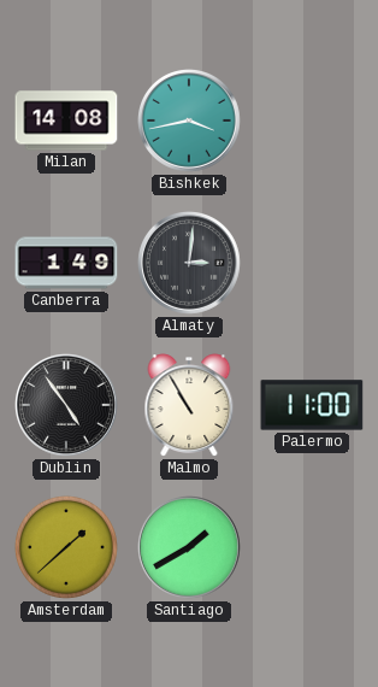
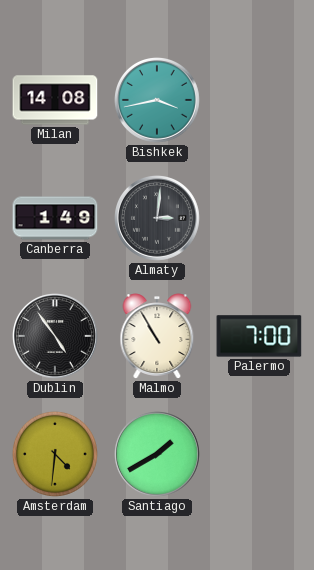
Palermo: 11:00 -> 7:00
Amsterdam: 1:38 -> 4:31
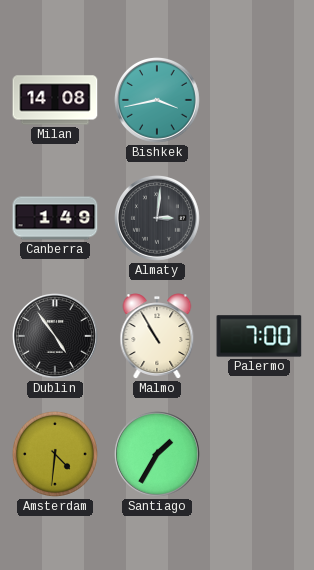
Santiago: 1:40 -> 1:35
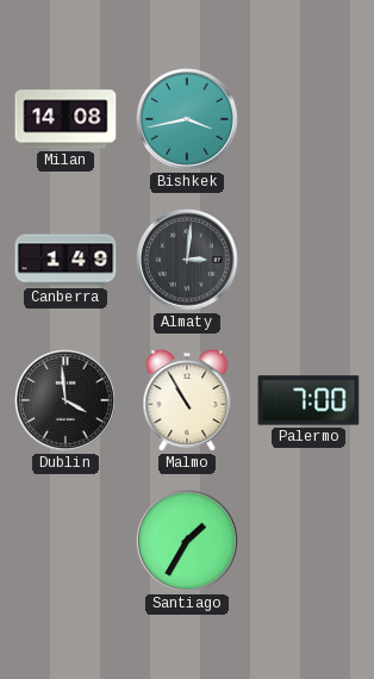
Dublin: 4:54 -> 3:59
Amsterdam: 4:31 -> none
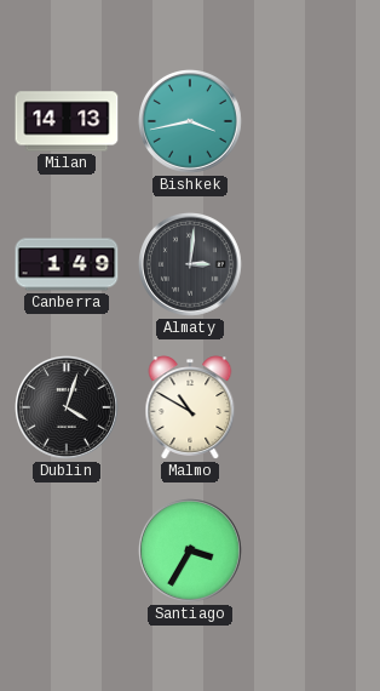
Milan: 14:08 -> 14:13
Dublin: 3:59 -> 4:03
Malmo: 10:55 -> 10:50
Palermo: 7:00 -> none
Santiago: 1:35 -> 3:35
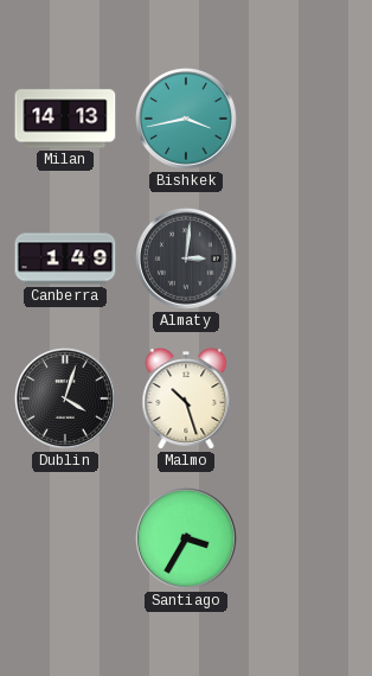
Malmo: 10:50 -> 10:27
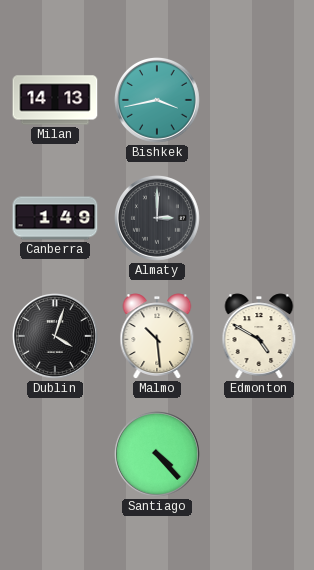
Almaty: 3:01 -> 3:00
Malmo: 10:27 -> 10:29
Edmonton: none -> 4:50
Santiago: 3:35 -> 4:23
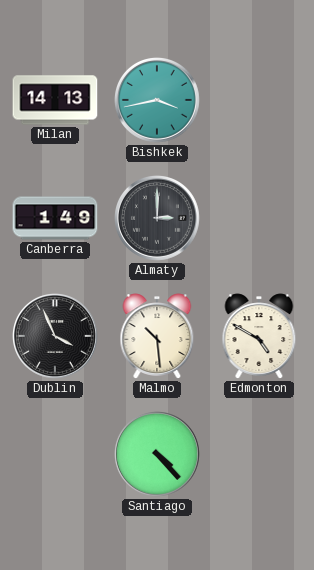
Dublin: 4:03 -> 3:56
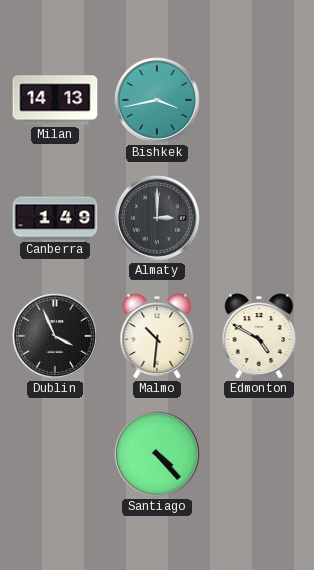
Malmo: 10:29 -> 10:31
